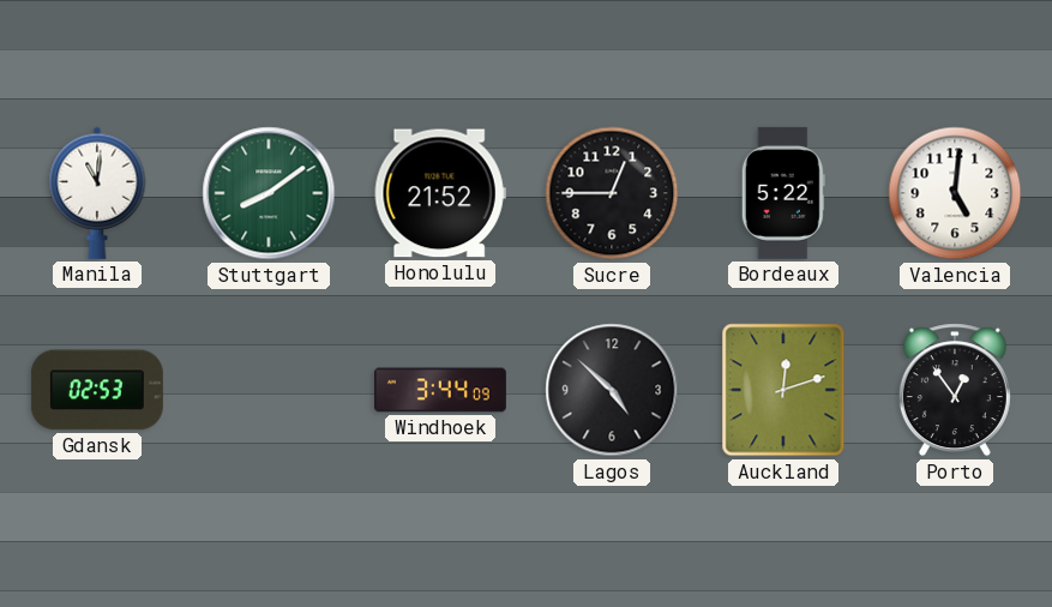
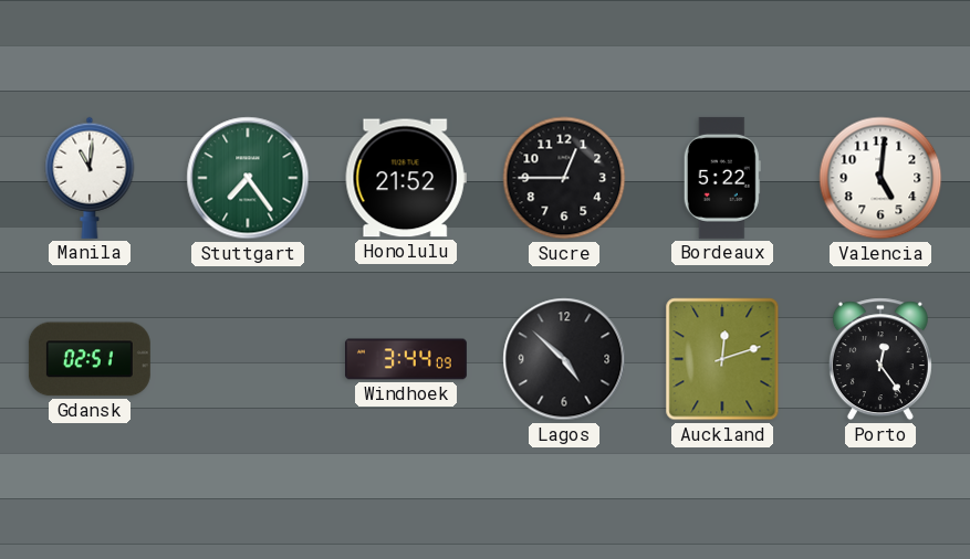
Stuttgart: 8:09 -> 7:24
Gdansk: 02:53 -> 02:51
Porto: 12:54 -> 12:24
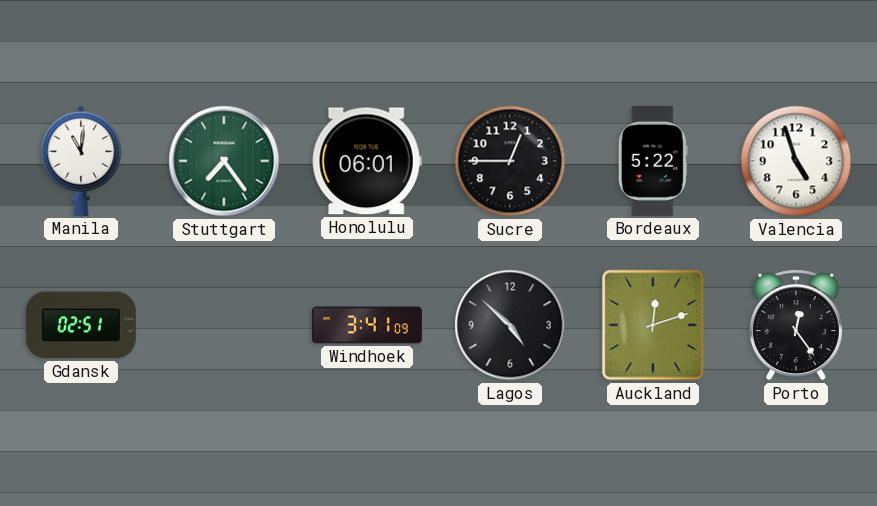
Honolulu: 21:52 -> 06:01
Valencia: 5:01 -> 4:57
Windhoek: 3:44 -> 3:41
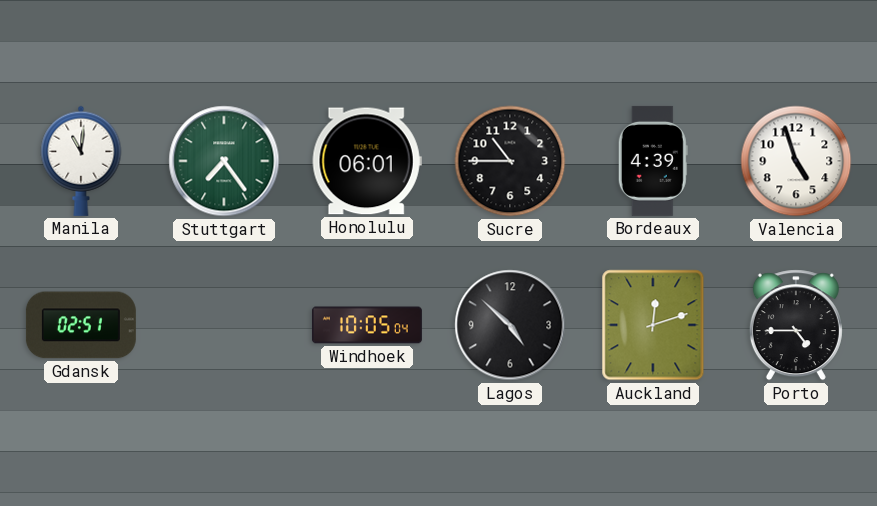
Sucre: 12:45 -> 10:45
Bordeaux: 5:22 -> 4:39
Windhoek: 3:41 -> 10:05
Porto: 12:24 -> 4:45
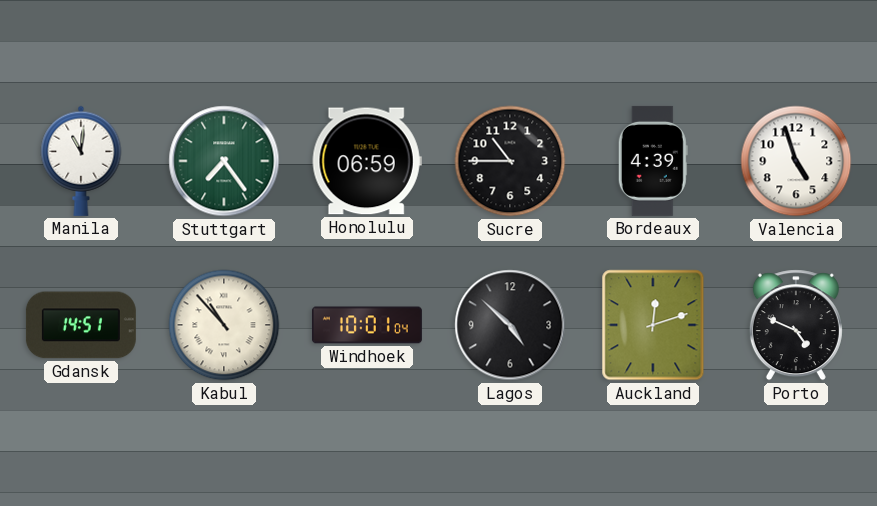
Honolulu: 06:01 -> 06:59
Gdansk: 02:51 -> 14:51
Kabul: none -> 10:53
Windhoek: 10:05 -> 10:01
Porto: 4:45 -> 4:49
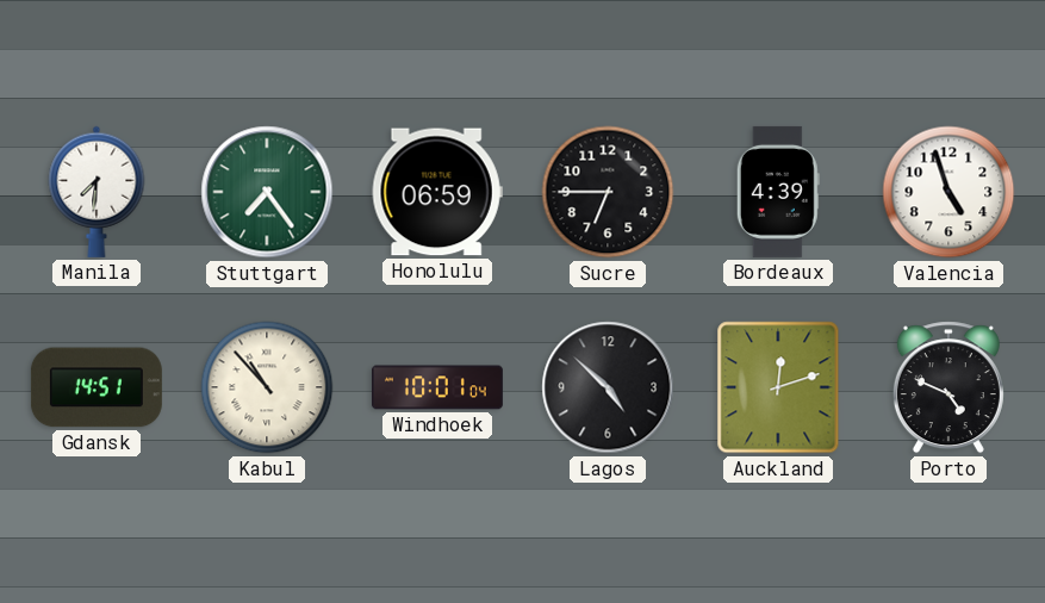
Manila: 11:01 -> 7:31
Sucre: 10:45 -> 6:45
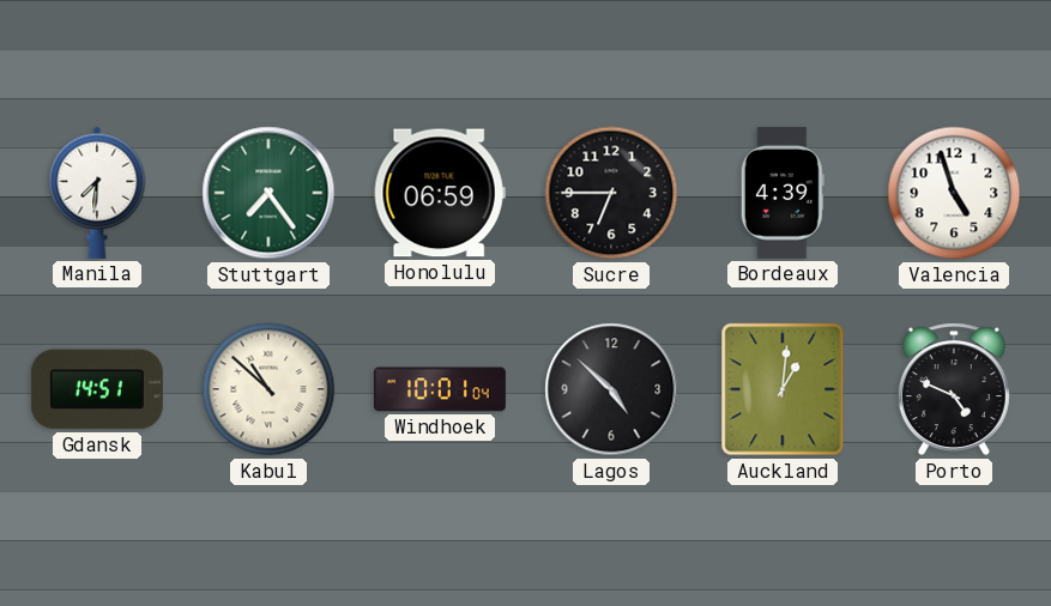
Kabul: 10:53 -> 10:52
Auckland: 12:12 -> 1:01
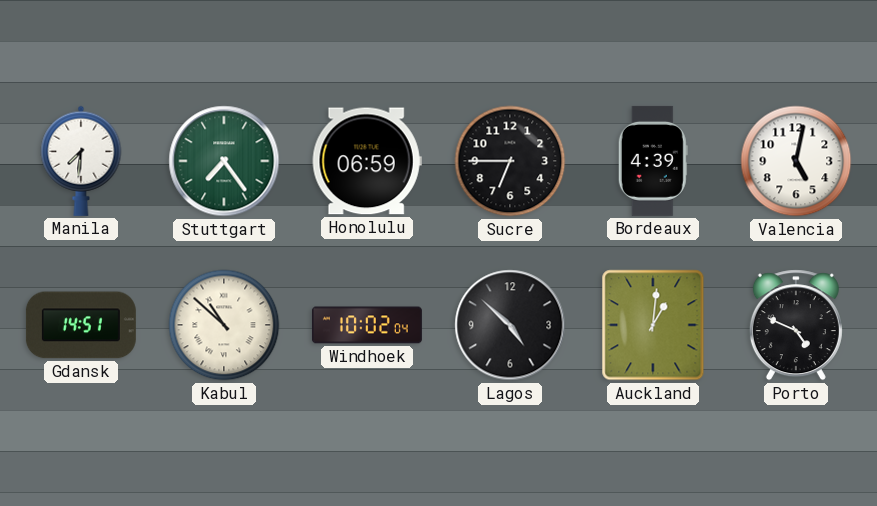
Valencia: 4:57 -> 5:02
Windhoek: 10:01 -> 10:02
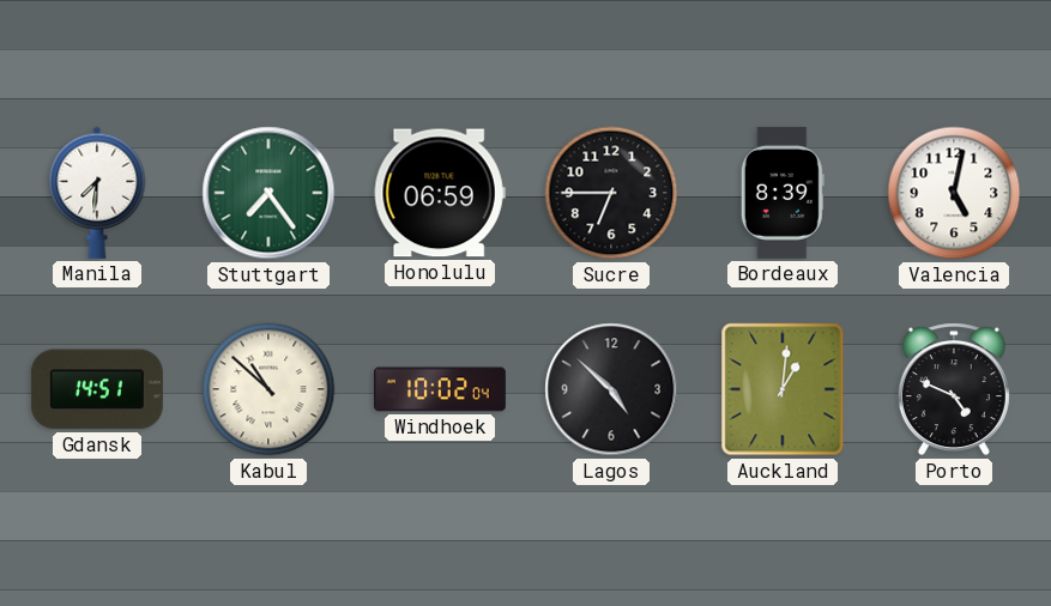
Bordeaux: 4:39 -> 8:39
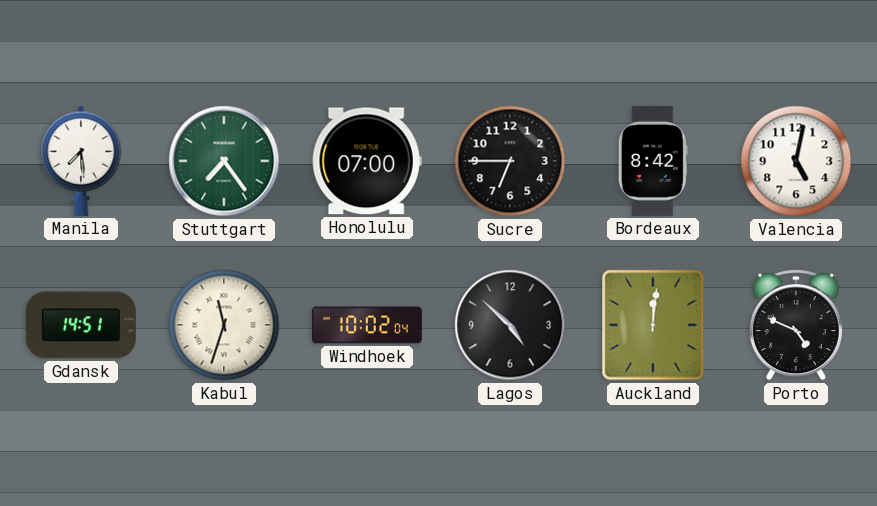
Manila: 7:31 -> 7:29
Honolulu: 06:59 -> 07:00
Bordeaux: 8:39 -> 8:42
Kabul: 10:52 -> 11:33
Auckland: 1:01 -> 12:01
